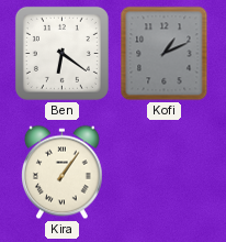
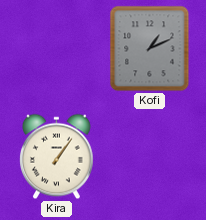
Ben: 6:21 -> none
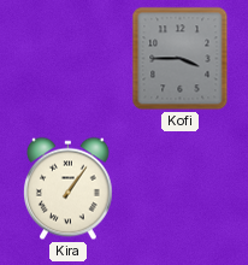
Kofi: 1:11 -> 3:45
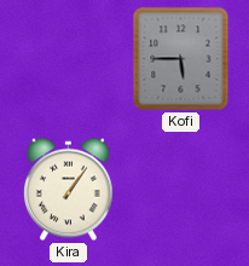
Kofi: 3:45 -> 5:45
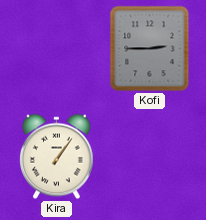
Kofi: 5:45 -> 2:45
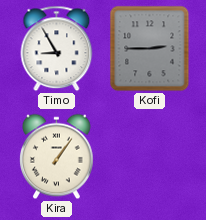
Timo: none -> 8:55
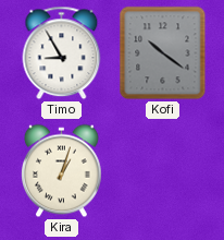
Kofi: 2:45 -> 10:21
Kira: 1:06 -> 1:03
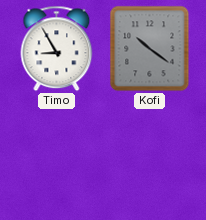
Kira: 1:03 -> none
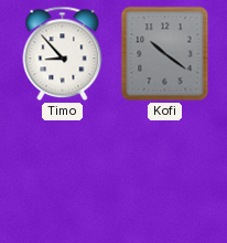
Timo: 8:55 -> 8:53
